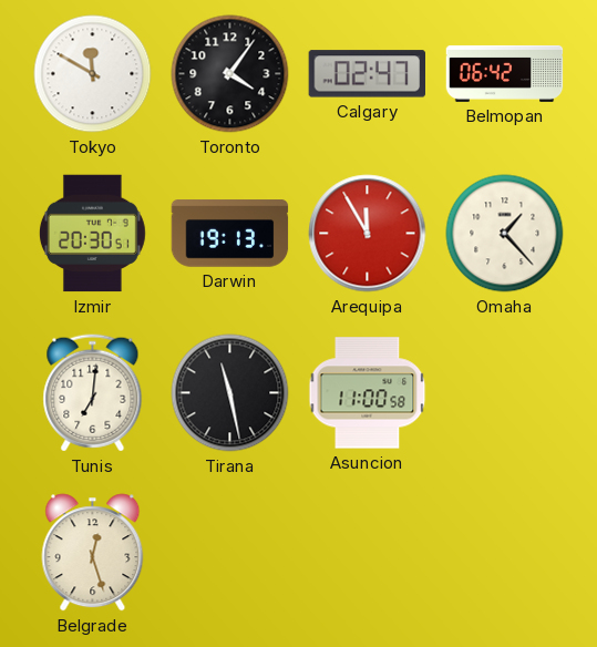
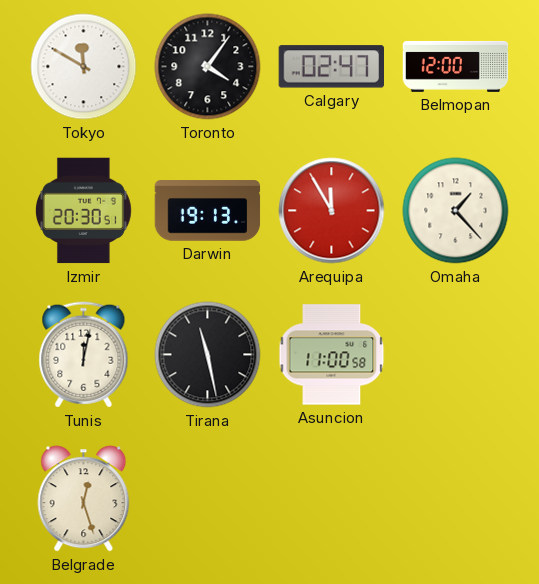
Belmopan: 06:42 -> 12:00
Tunis: 7:01 -> 12:02
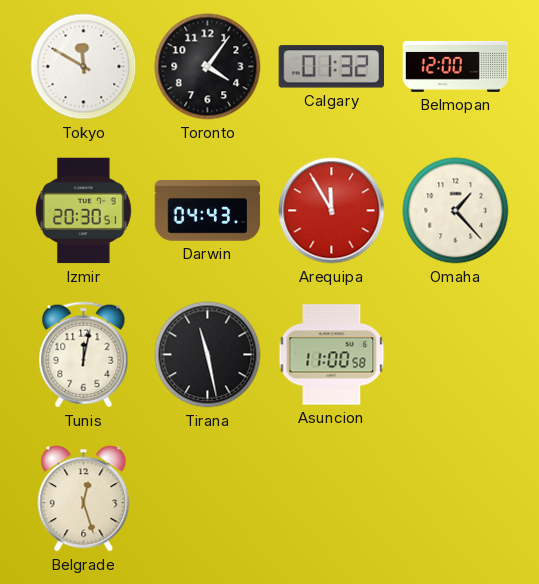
Calgary: 02:47 -> 01:32
Darwin: 19:13 -> 04:43
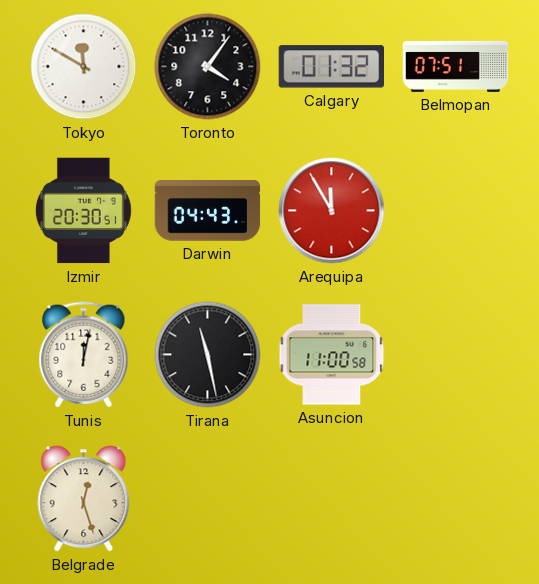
Belmopan: 12:00 -> 07:51
Omaha: 1:23 -> none
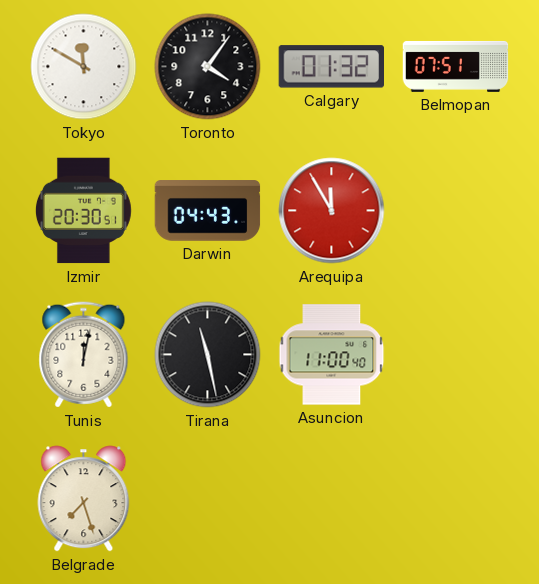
Asuncion: 11:00:58 -> 11:00:40
Belgrade: 12:27 -> 7:27
